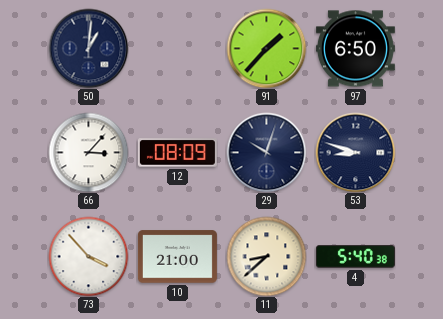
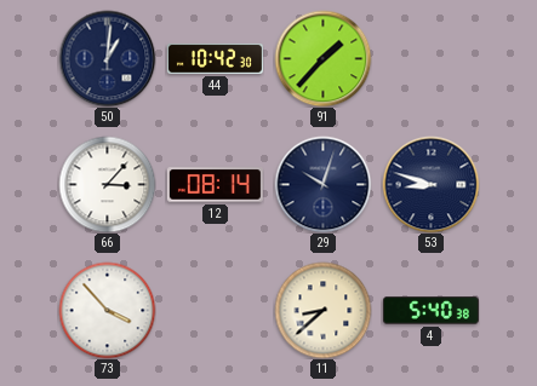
44: none -> 10:42
97: 6:50 -> none
12: 08:09 -> 08:14
10: 21:00 -> none
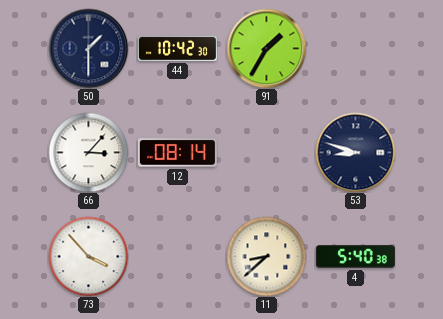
50: 1:01 -> 1:30
91: 1:37 -> 1:35
29: 10:03 -> none
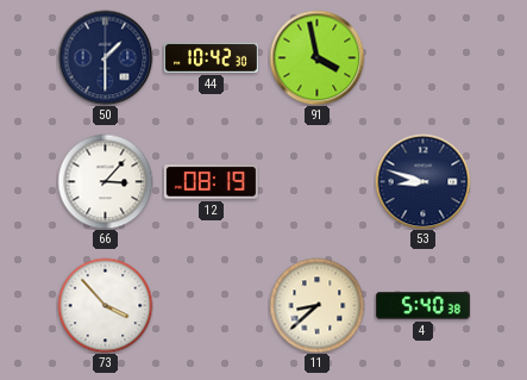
91: 1:35 -> 3:58
12: 08:14 -> 08:19
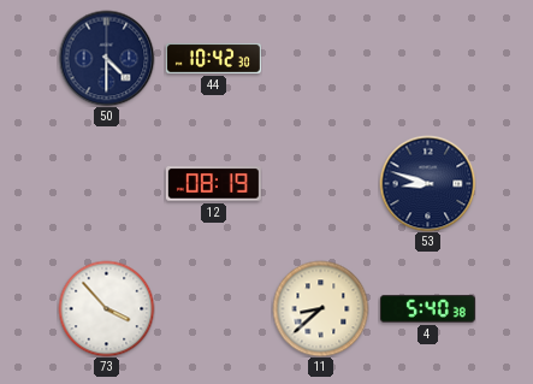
50: 1:30 -> 4:30
91: 3:58 -> none
66: 3:07 -> none
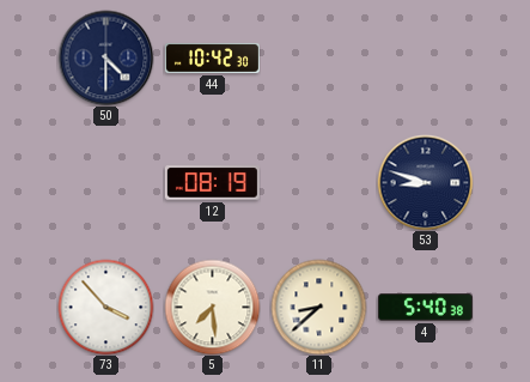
5: none -> 7:29
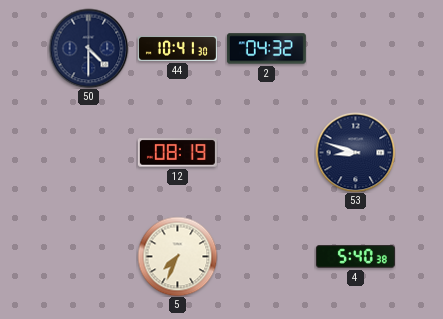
44: 10:42 -> 10:41
2: none -> 04:32
73: 3:53 -> none
5: 7:29 -> 7:34
11: 8:38 -> none
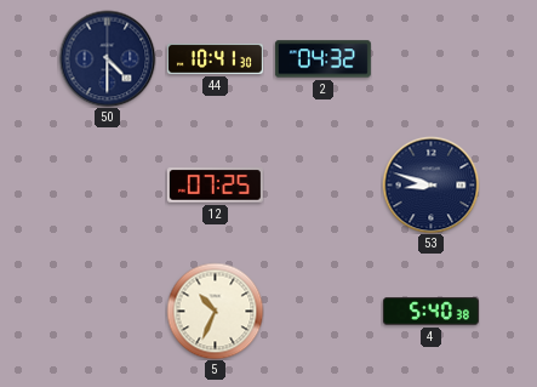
12: 08:19 -> 07:25
5: 7:34 -> 10:34
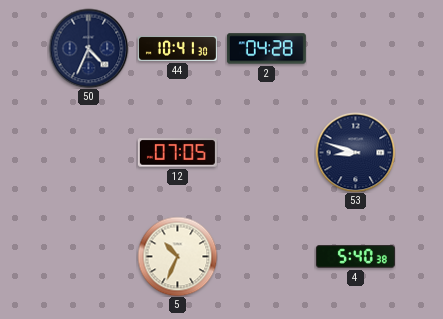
50: 4:30 -> 4:34
2: 04:32 -> 04:28
12: 07:25 -> 07:05
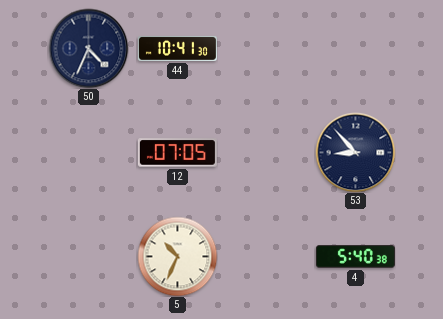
2: 04:28 -> none
53: 8:48 -> 8:53
